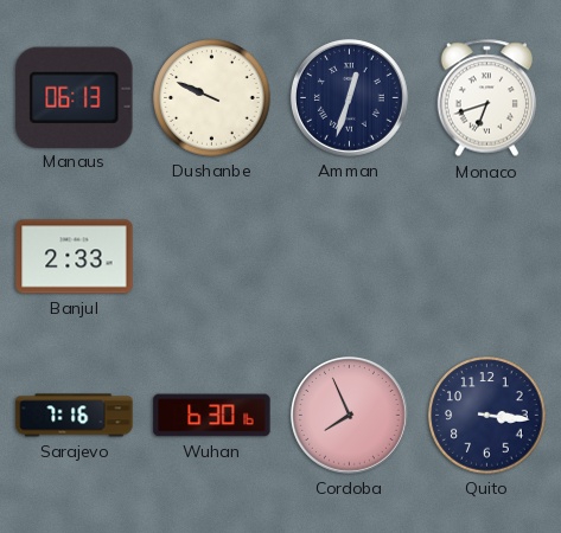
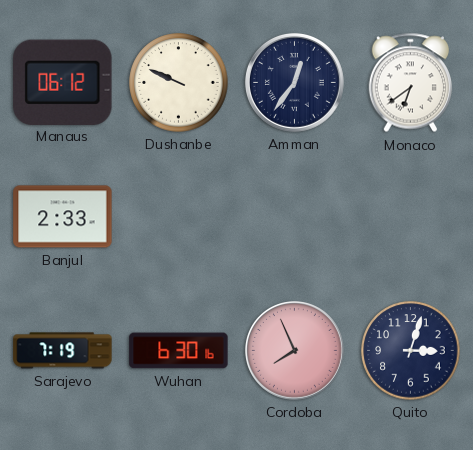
Manaus: 06:13 -> 06:12
Amman: 12:33 -> 12:36
Monaco: 6:42 -> 6:39
Sarajevo: 7:16 -> 7:19
Quito: 3:16 -> 3:03
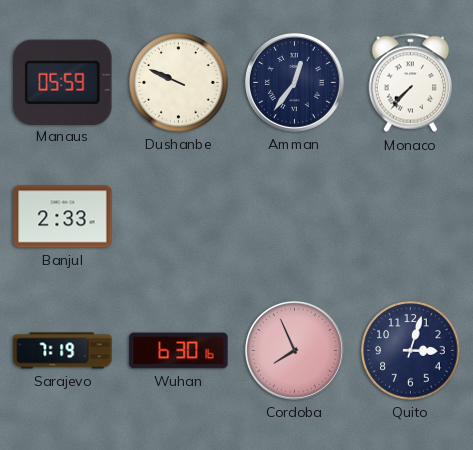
Manaus: 06:12 -> 05:59
Monaco: 6:39 -> 7:37
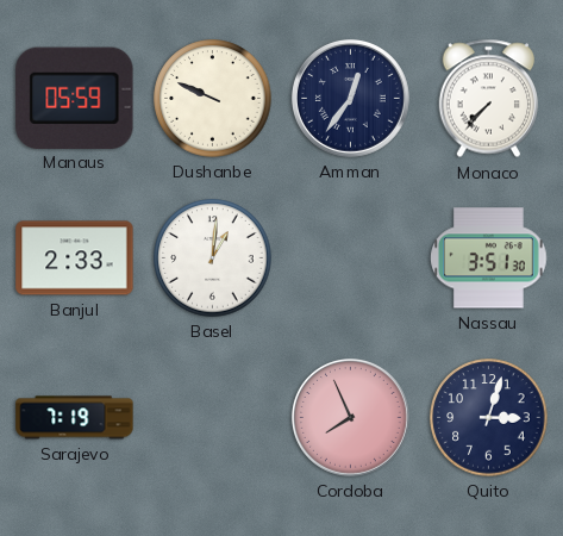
Basel: none -> 1:01
Nassau: none -> 3:51
Wuhan: 6:30 -> none
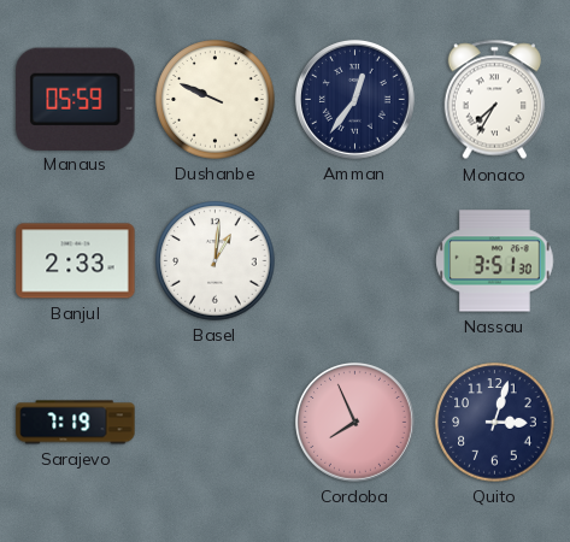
Monaco: 7:37 -> 7:35
